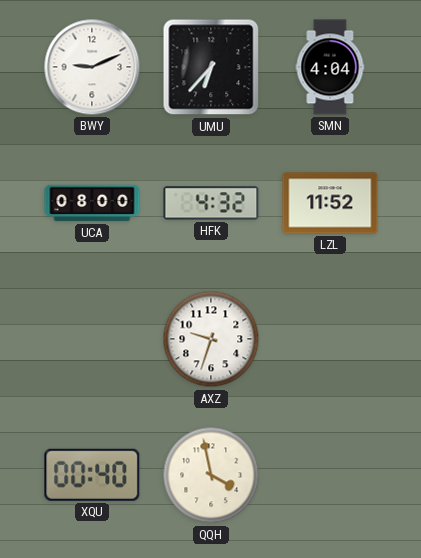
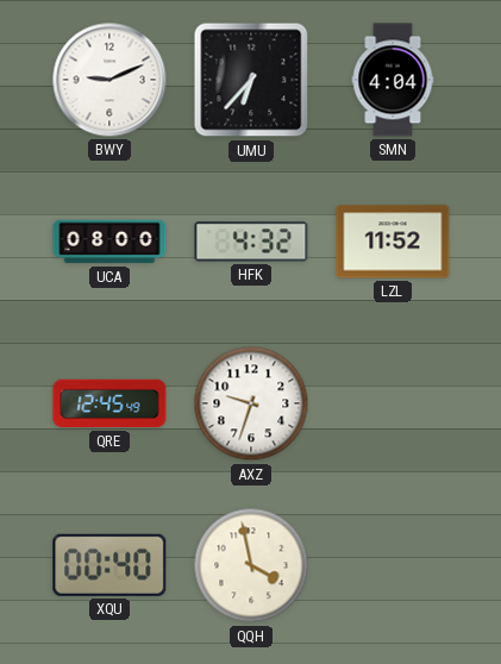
QRE: none -> 12:45
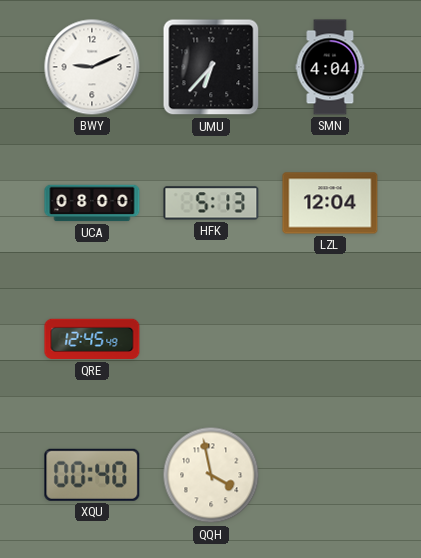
HFK: 4:32 -> 5:13
LZL: 11:52 -> 12:04
AXZ: 9:33 -> none
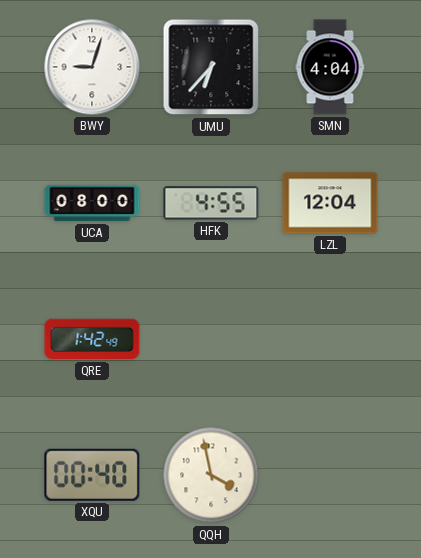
BWY: 9:11 -> 9:03
HFK: 5:13 -> 4:55
QRE: 12:45 -> 1:42
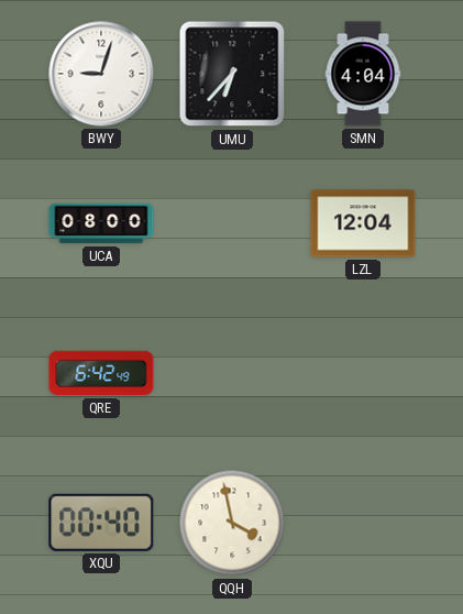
HFK: 4:55 -> none
QRE: 1:42 -> 6:42
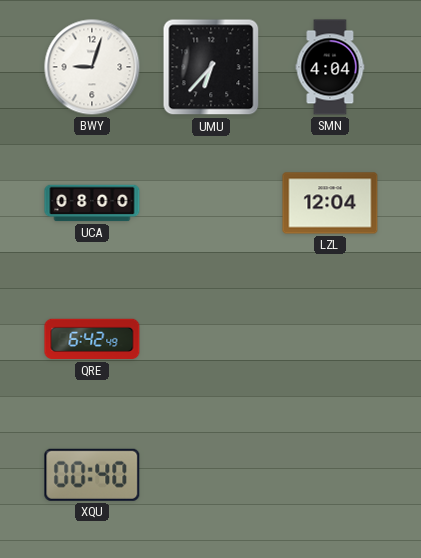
QQH: 3:58 -> none
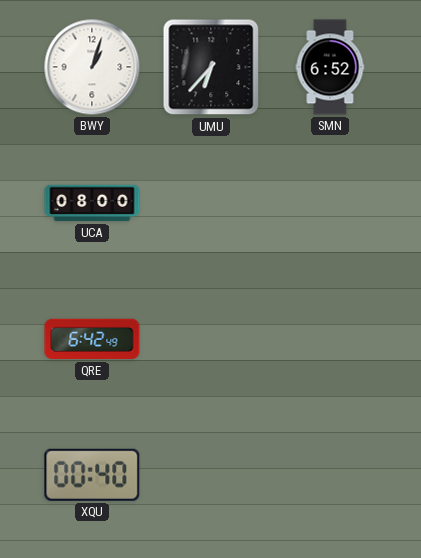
BWY: 9:03 -> 1:03
SMN: 4:04 -> 6:52
LZL: 12:04 -> none
